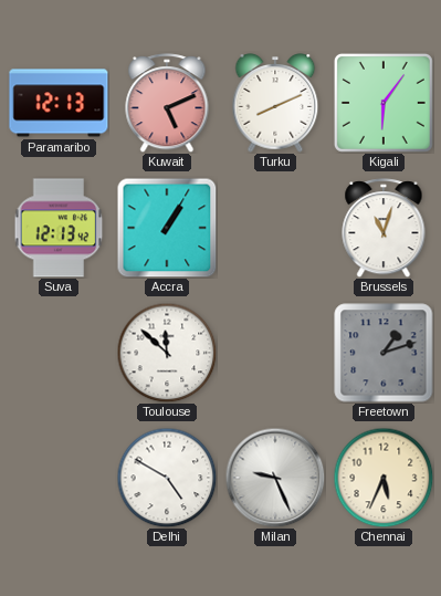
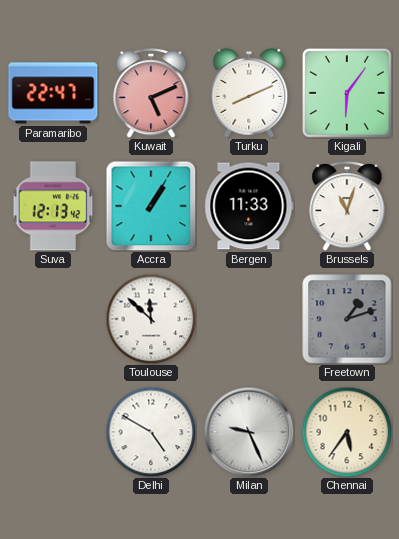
Paramaribo: 12:13 -> 22:47
Bergen: none -> 11:33
Chennai: 5:34 -> 5:36
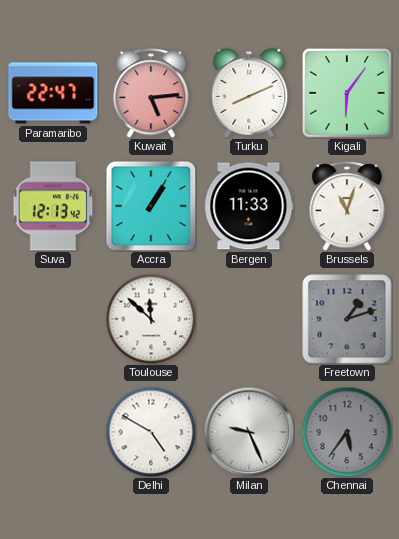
Kuwait: 5:11 -> 5:14
Chennai dial: cream -> grey
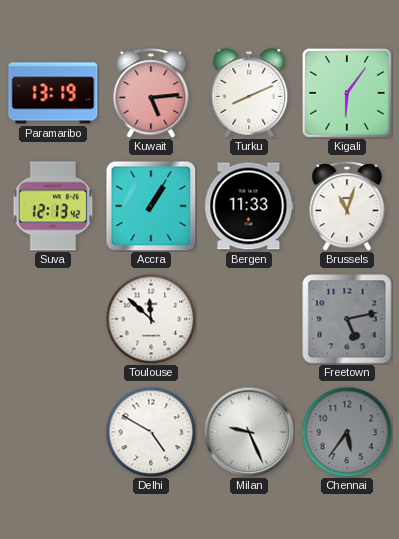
Paramaribo: 22:47 -> 13:19
Freetown: 1:12 -> 5:13
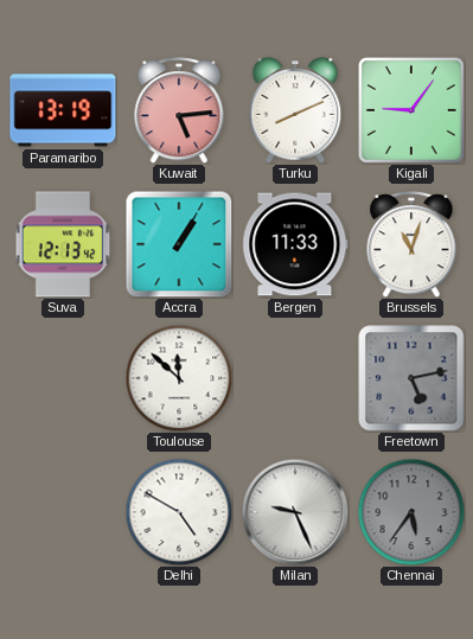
Kigali: 6:06 -> 9:06
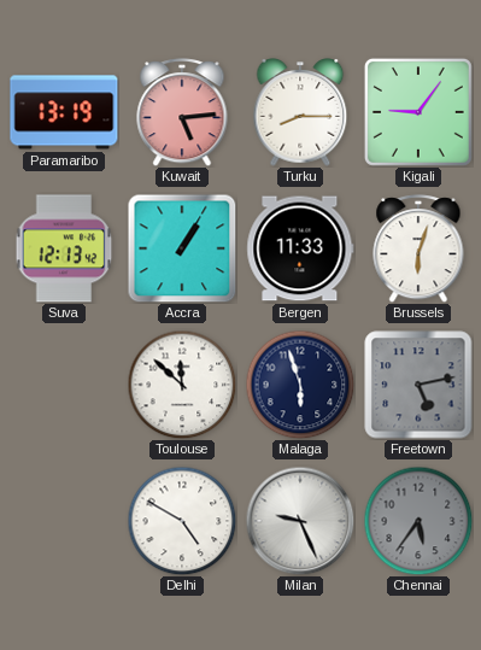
Turku: 8:11 -> 8:15
Brussels: 11:03 -> 6:03
Malaga: none -> 5:57
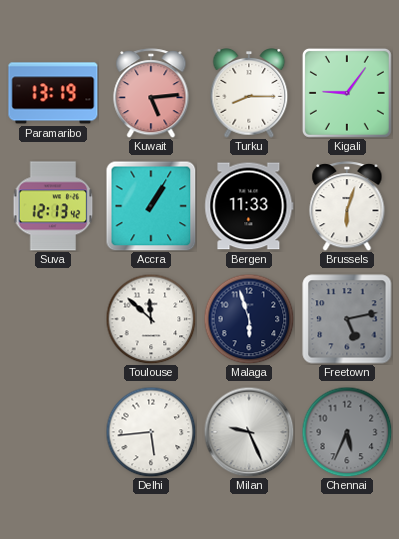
Delhi: 4:50 -> 5:44
Chennai: 5:36 -> 5:34
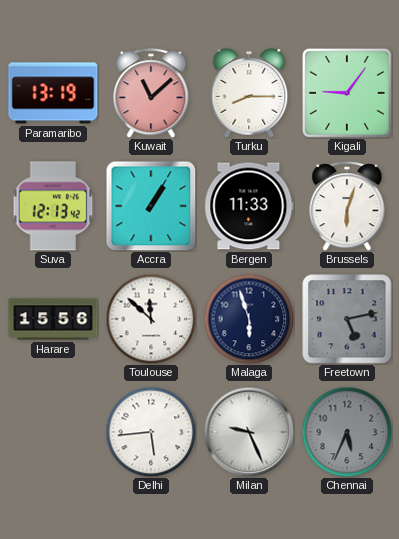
Kuwait: 5:14 -> 11:08
Harare: none -> 15:56
